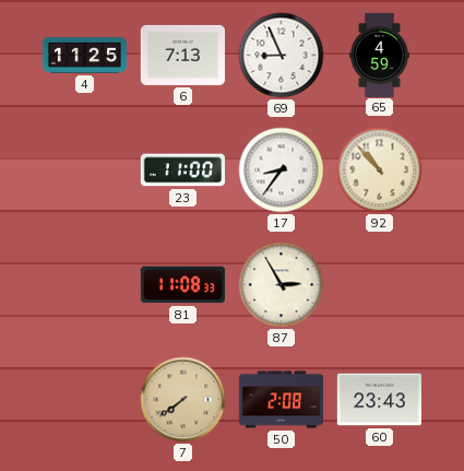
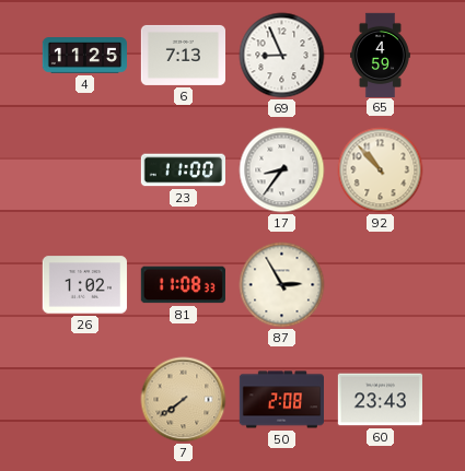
26: none -> 1:02
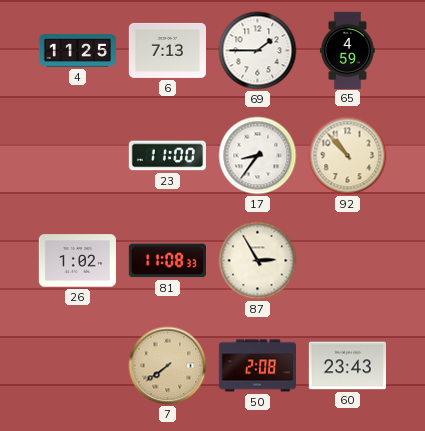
69: 8:56 -> 1:45
